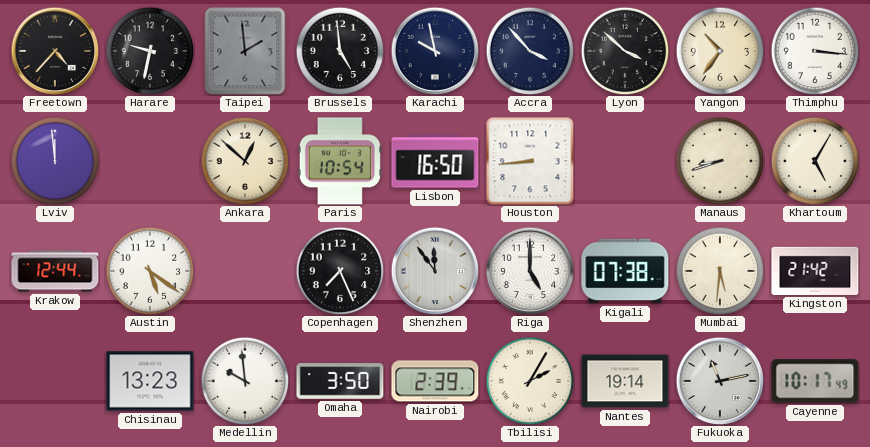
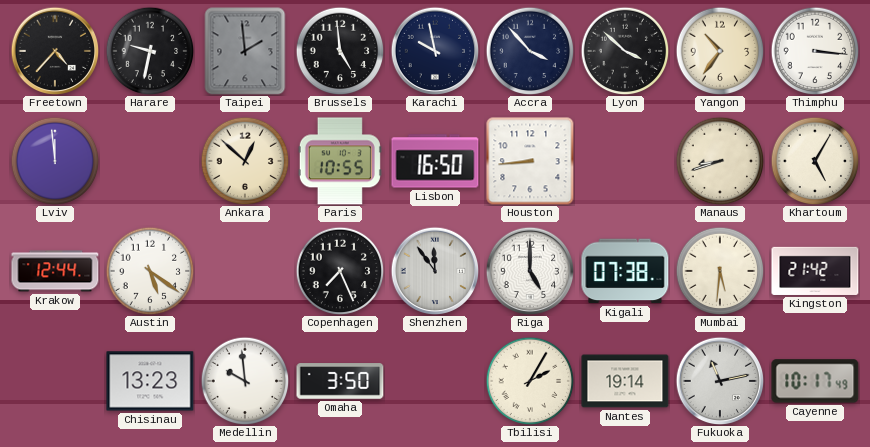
Paris: 10:54 -> 10:55
Nairobi: 2:39 -> none
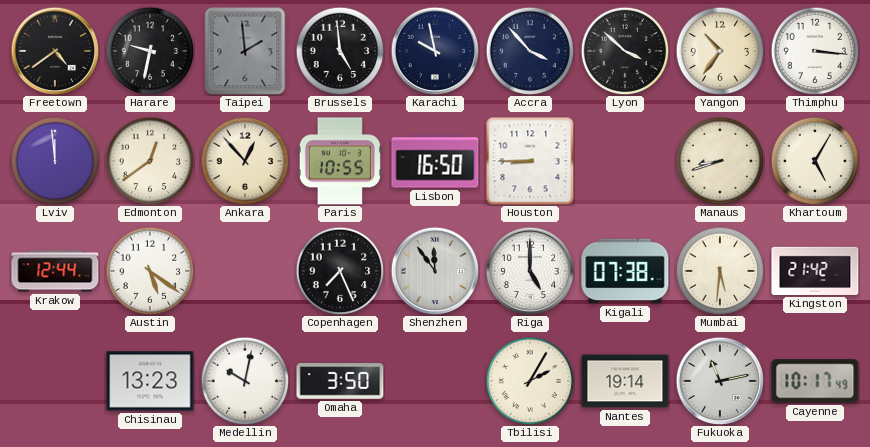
Freetown: 4:37 -> 4:39
Edmonton: none -> 12:39
Ankara: 12:52 -> 12:53
Houston: 8:44 -> 8:45
Medellin: 9:59 -> 10:02
